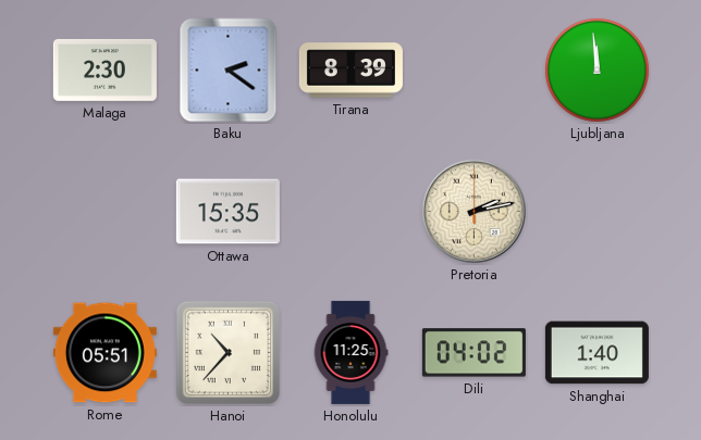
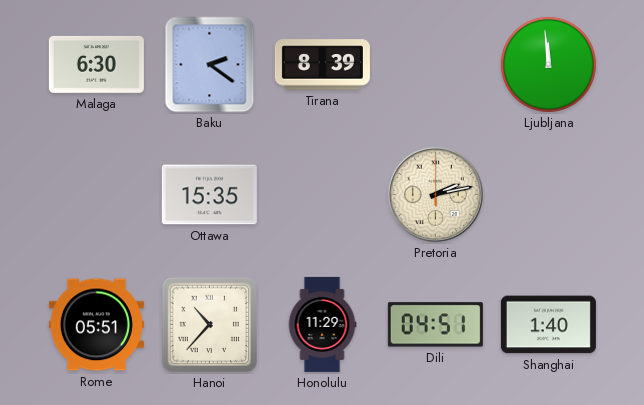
Malaga: 2:30 -> 6:30
Honolulu: 11:25 -> 11:29
Dili: 04:02 -> 04:51
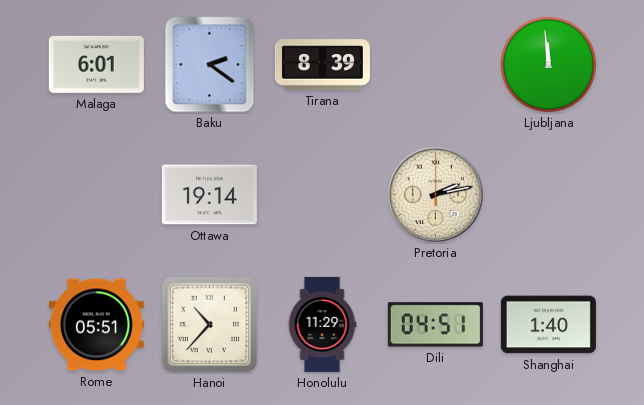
Malaga: 6:30 -> 6:01
Ottawa: 15:35 -> 19:14
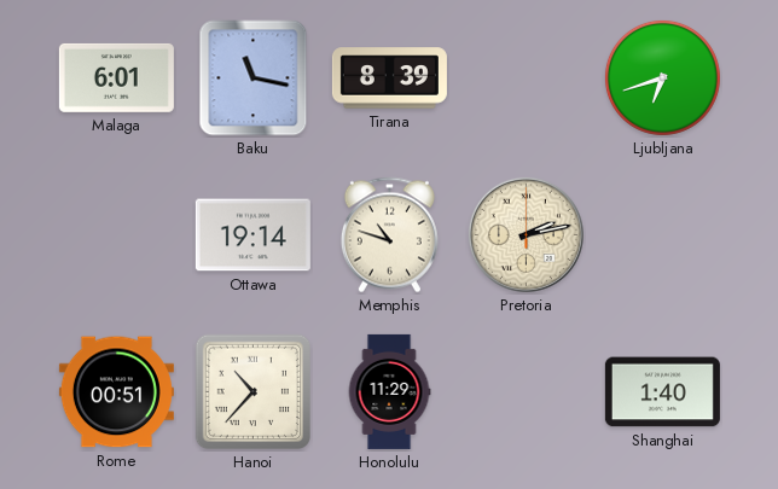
Baku: 2:21 -> 11:17
Ljubljana: 11:59 -> 6:42
Memphis: none -> 10:48
Rome: 05:51 -> 00:51
Dili: 04:51 -> none
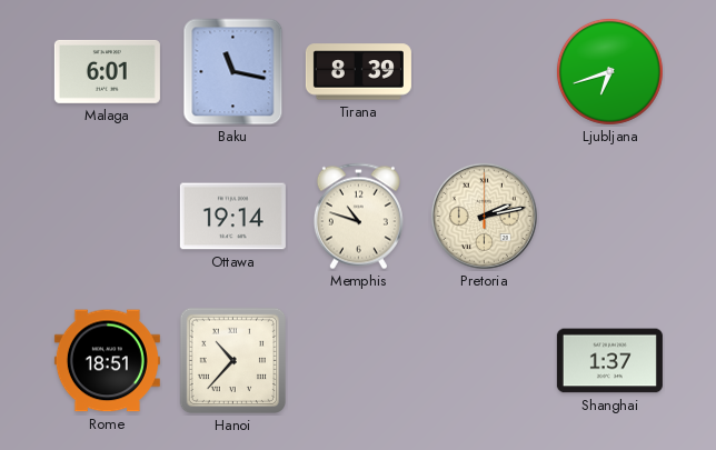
Rome: 00:51 -> 18:51
Honolulu: 11:29 -> none
Shanghai: 1:40 -> 1:37
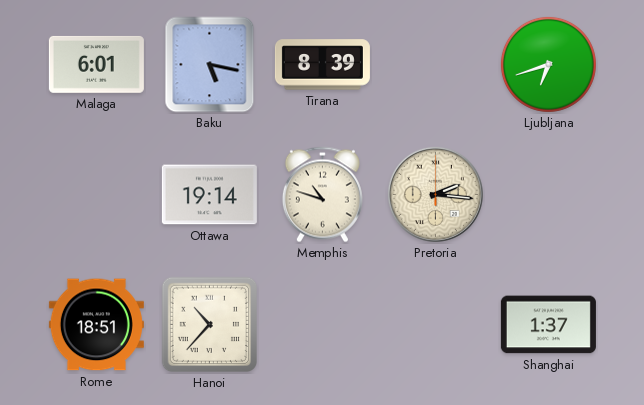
Baku: 11:17 -> 5:17
Pretoria: 2:13 -> 2:16
